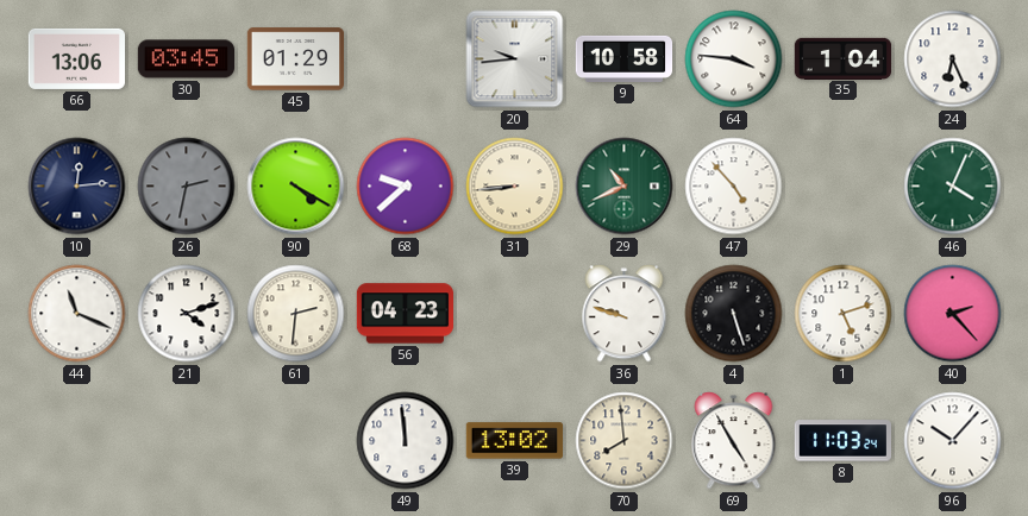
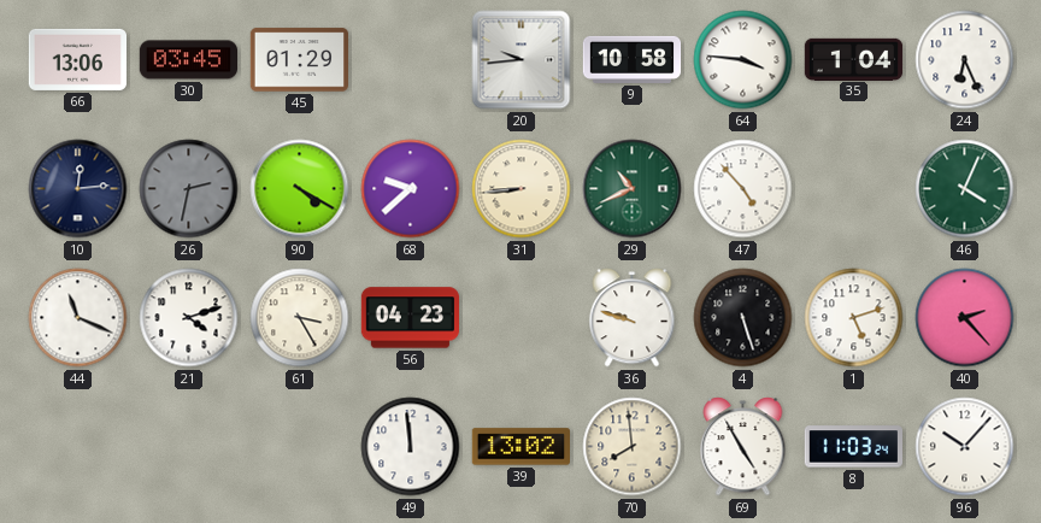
61: 2:31 -> 3:25
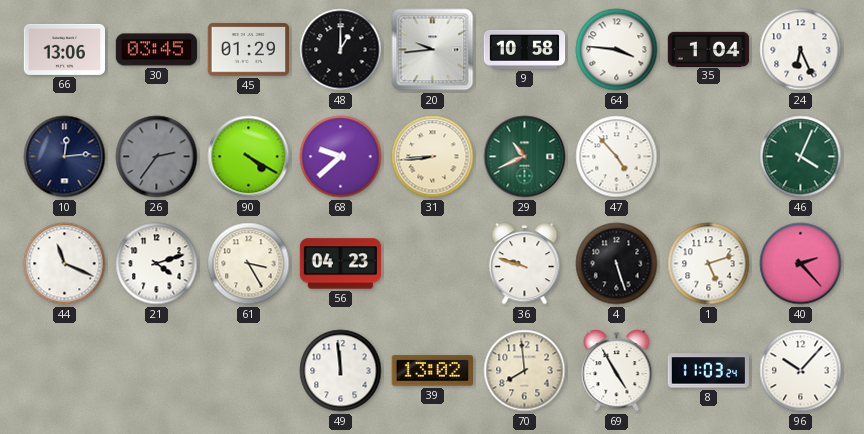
48: none -> 1:00
26: 2:32 -> 2:36
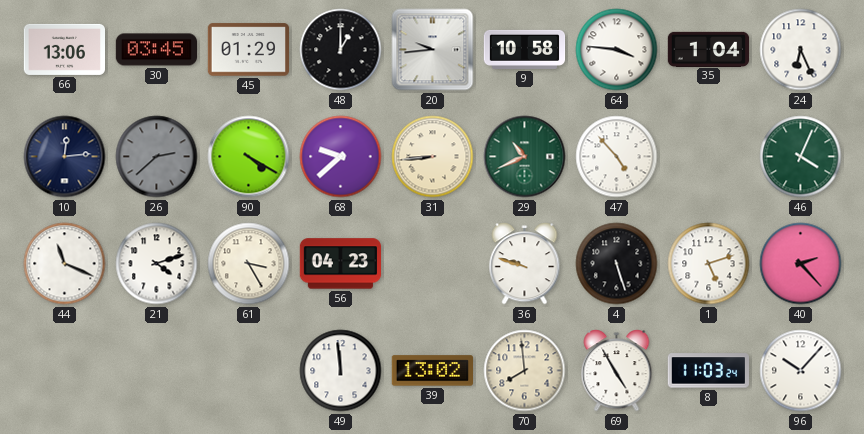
26: 2:36 -> 2:38
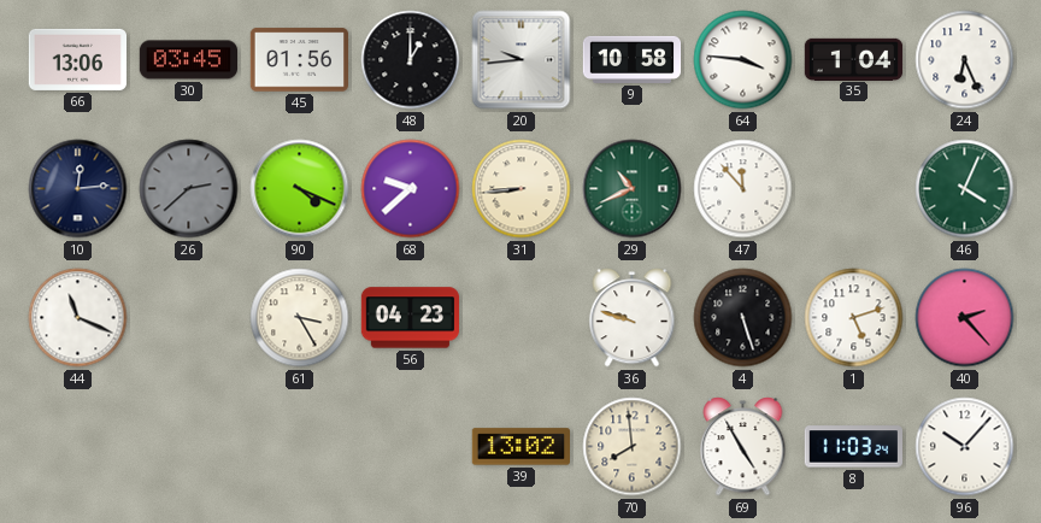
45: 01:29 -> 01:56
90: 4:20 -> 4:19
47: 4:53 -> 11:53
21: 4:12 -> none
49: 11:59 -> none
